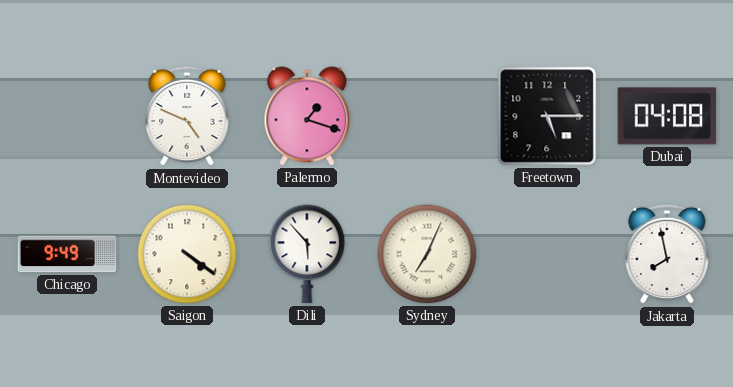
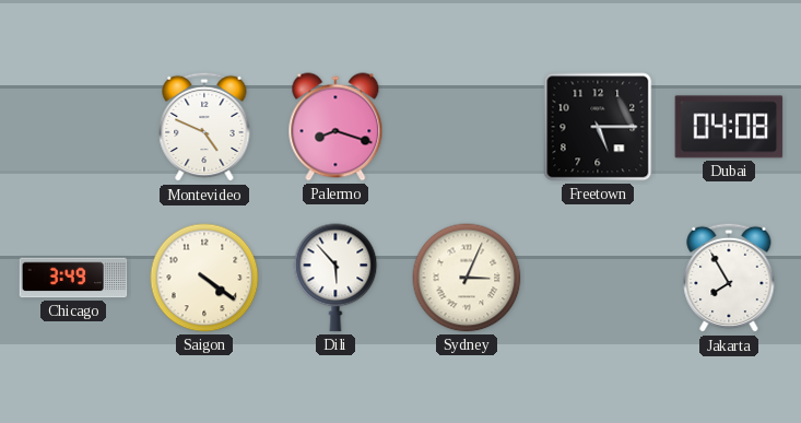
Palermo: 1:18 -> 8:18
Chicago: 9:49 -> 3:49
Sydney: 7:04 -> 3:04
Jakarta: 7:58 -> 7:55
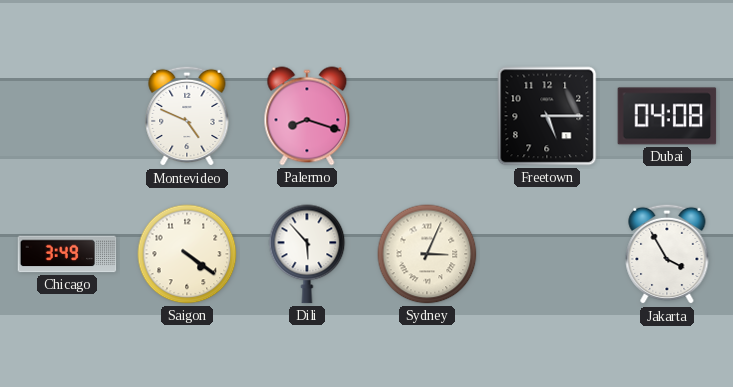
Jakarta: 7:55 -> 3:55
